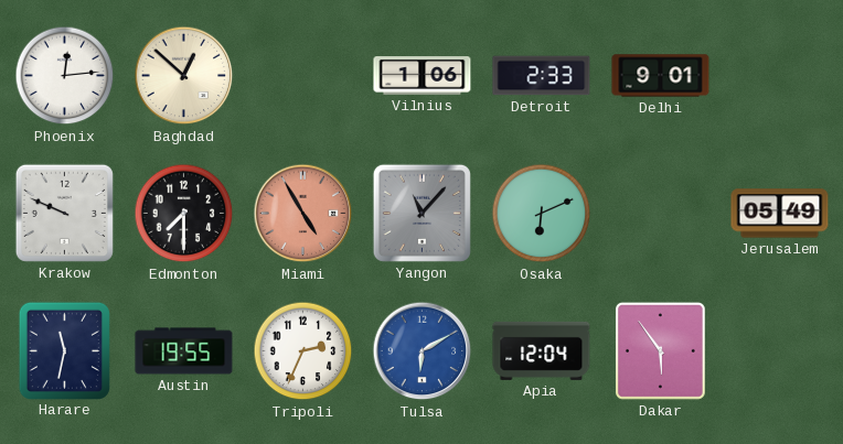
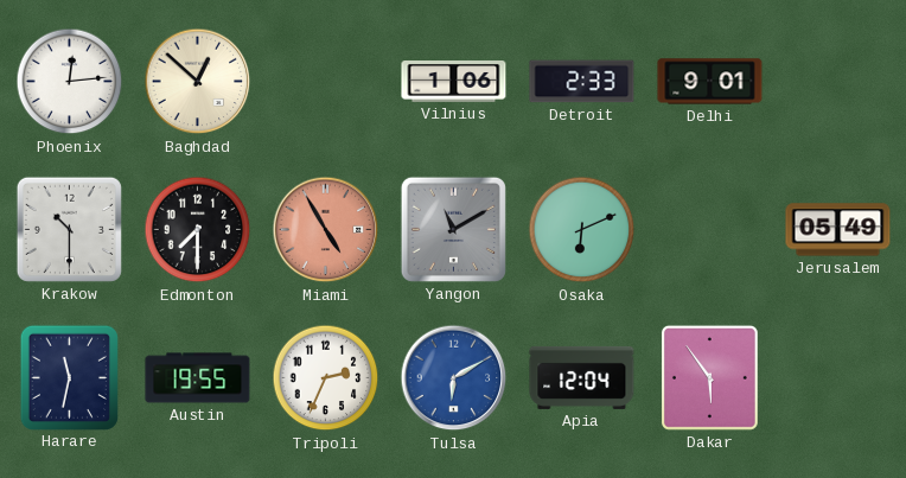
Krakow: 9:49 -> 10:30
Yangon: 11:07 -> 11:10
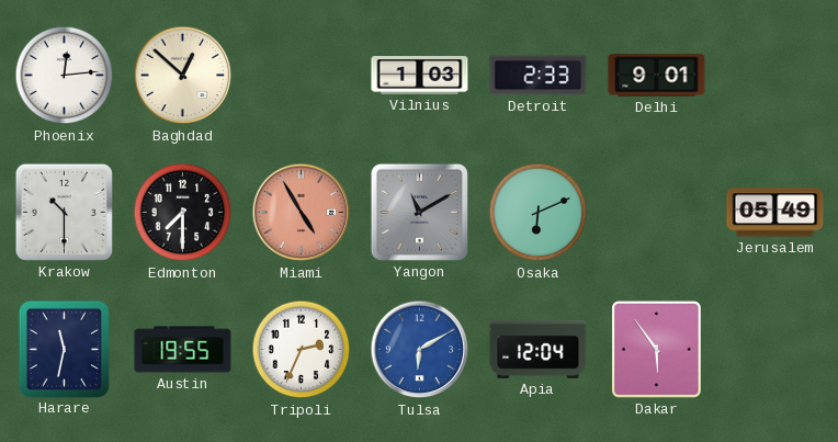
Vilnius: 1:06 -> 1:03
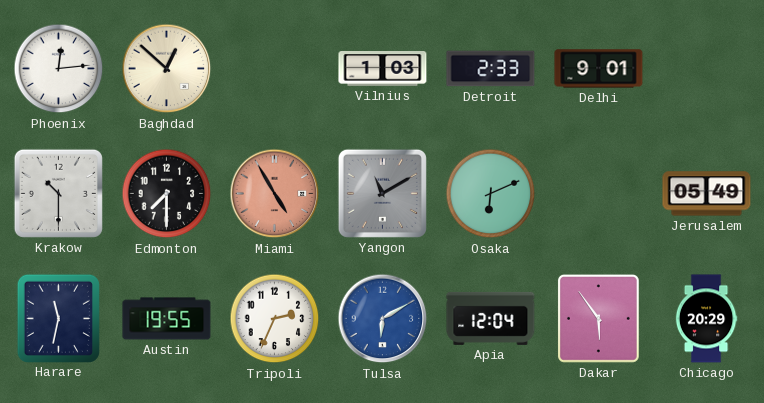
Chicago: none -> 20:29
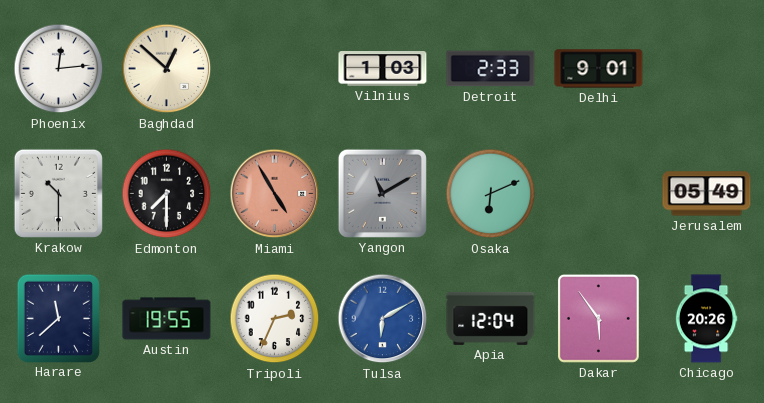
Harare: 11:32 -> 11:38
Chicago: 20:29 -> 20:26
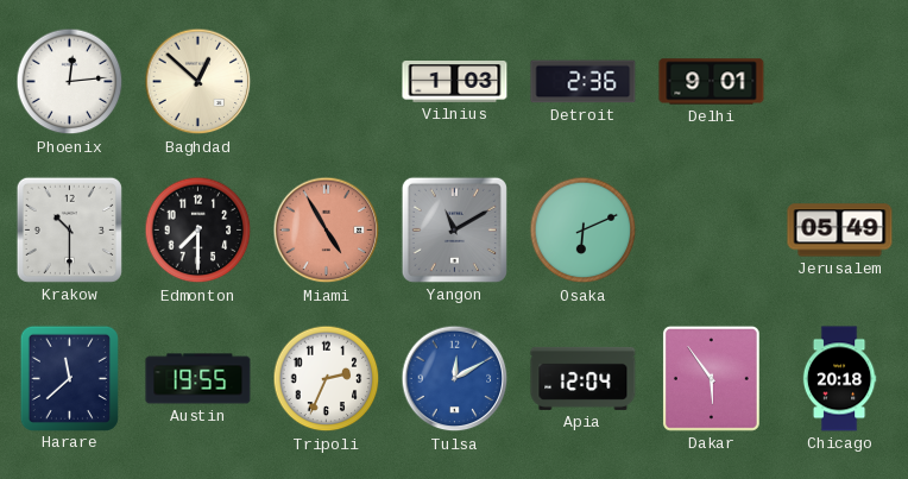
Detroit: 2:33 -> 2:36
Tulsa: 6:10 -> 12:10
Chicago: 20:26 -> 20:18
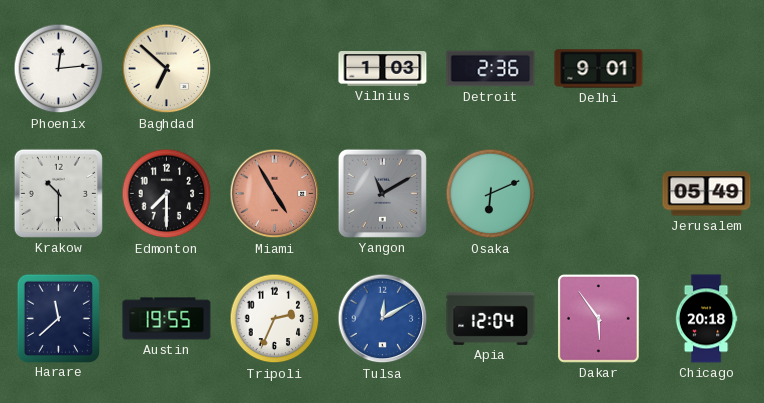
Baghdad: 12:52 -> 6:52
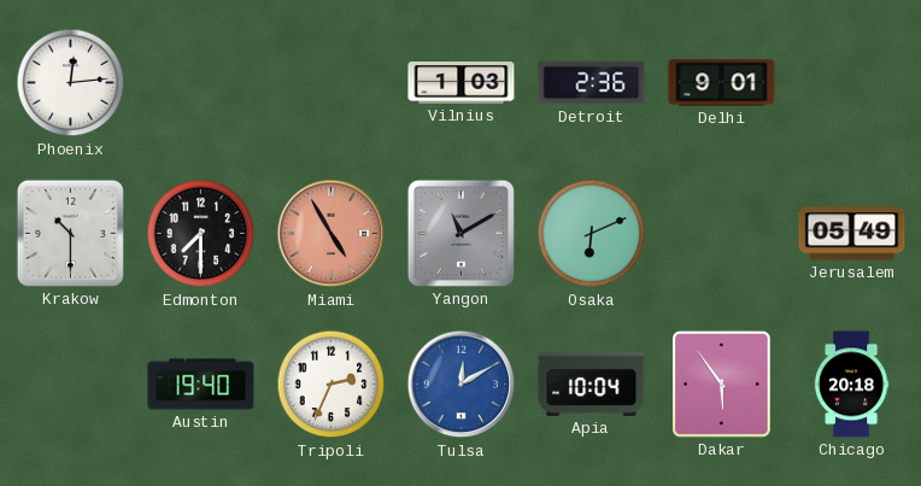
Baghdad: 6:52 -> none
Harare: 11:38 -> none
Austin: 19:55 -> 19:40
Apia: 12:04 -> 10:04
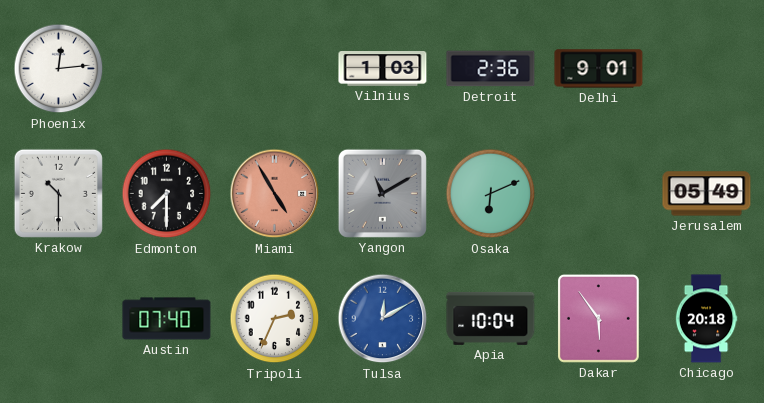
Austin: 19:40 -> 07:40
